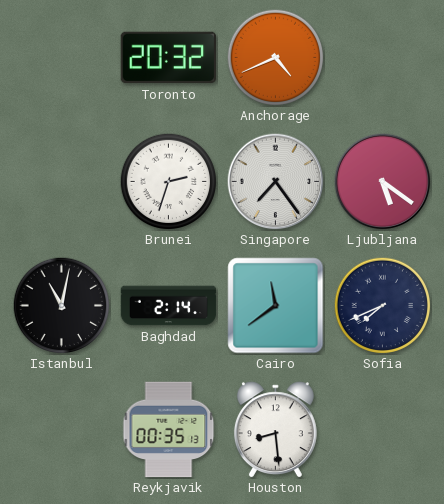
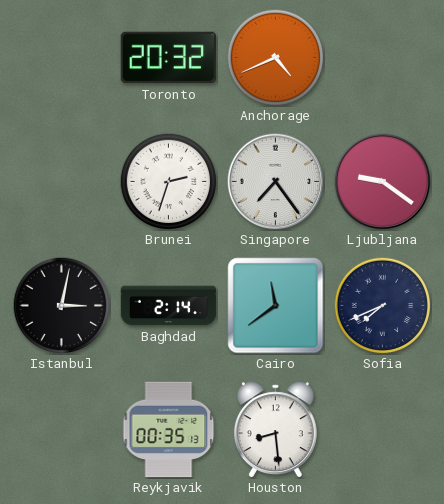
Ljubljana: 5:21 -> 9:21
Istanbul: 11:02 -> 3:02
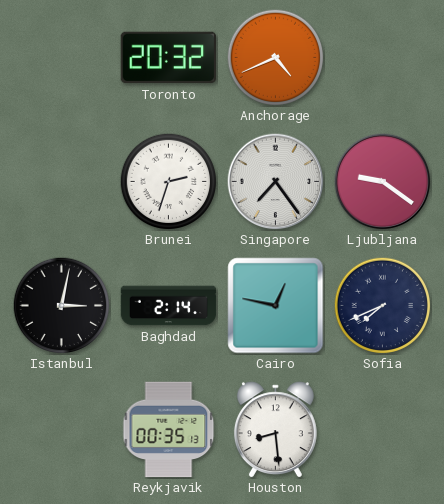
Cairo: 11:39 -> 12:47
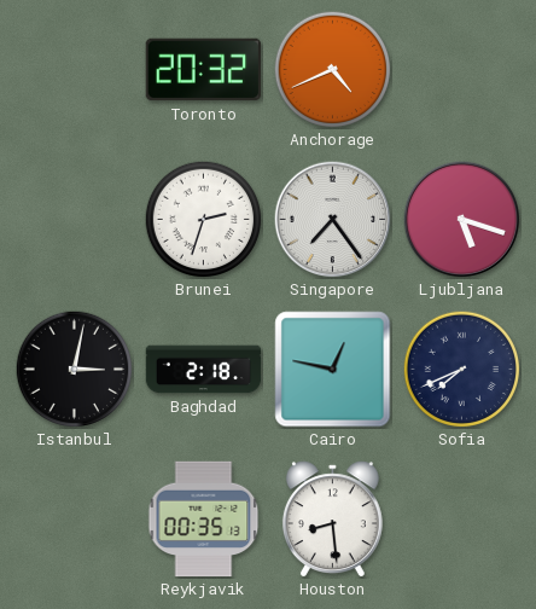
Ljubljana: 9:21 -> 5:18
Baghdad: 2:14 -> 2:18
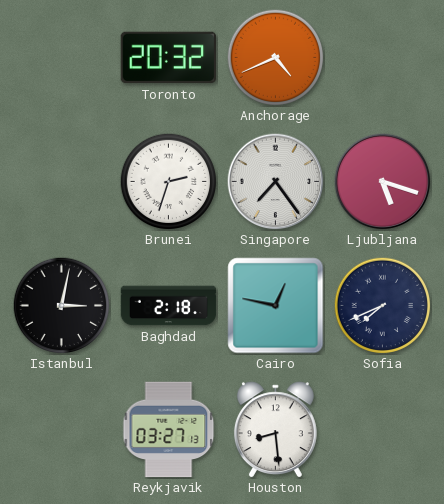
Reykjavik: 00:35 -> 03:27
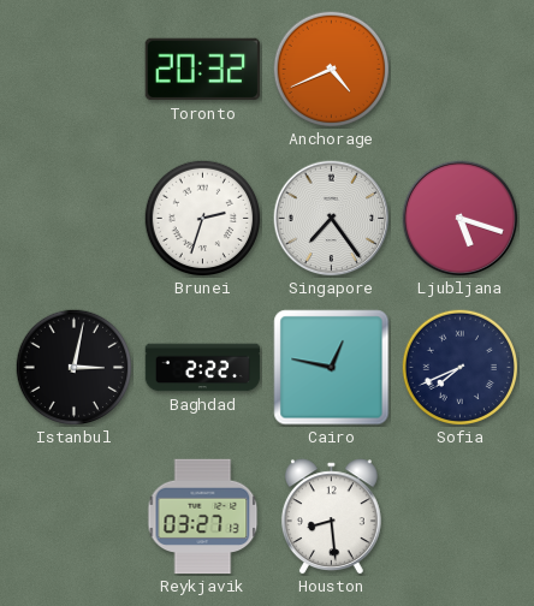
Baghdad: 2:18 -> 2:22
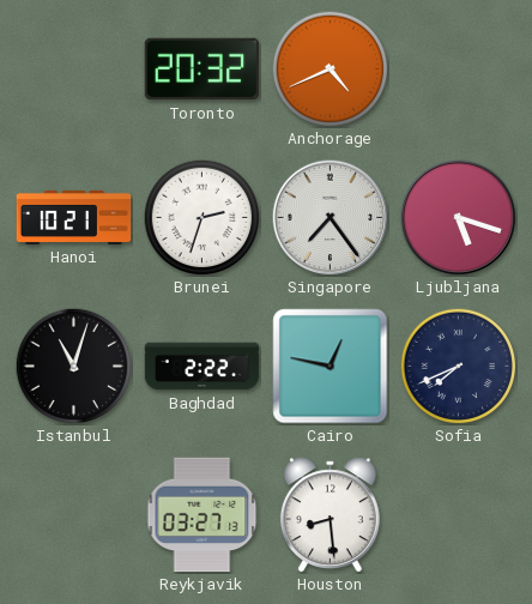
Hanoi: none -> 10:21
Istanbul: 3:02 -> 11:03
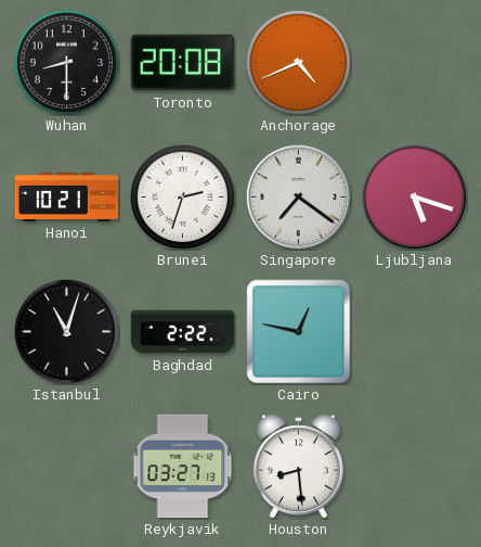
Wuhan: none -> 8:30
Toronto: 20:32 -> 20:08
Singapore: 7:24 -> 7:21
Sofia: 7:41 -> none
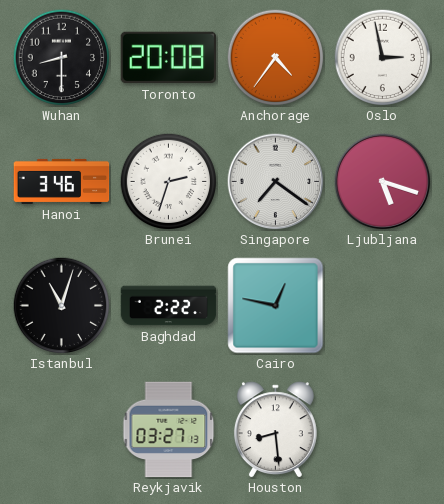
Anchorage: 4:41 -> 4:36
Oslo: none -> 2:58
Hanoi: 10:21 -> 3:46
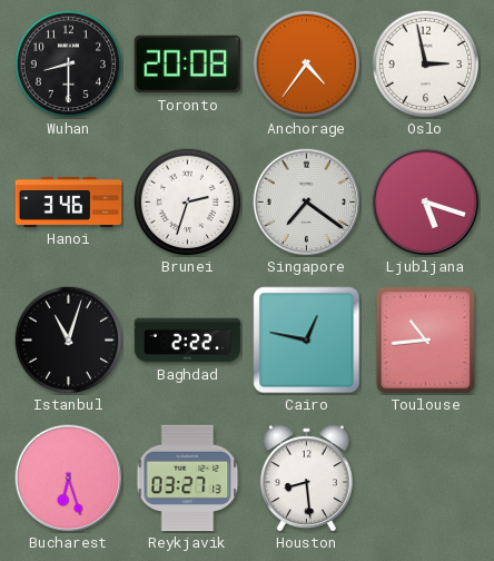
Toulouse: none -> 10:44
Bucharest: none -> 6:27
